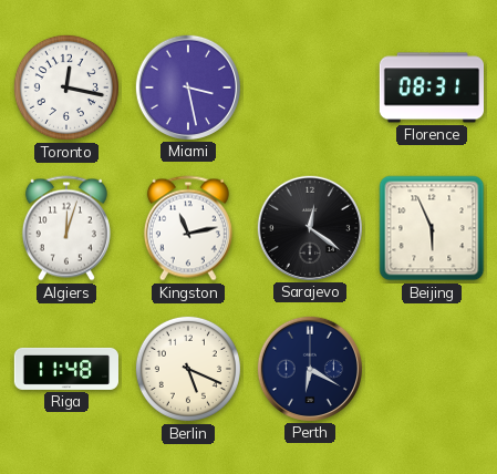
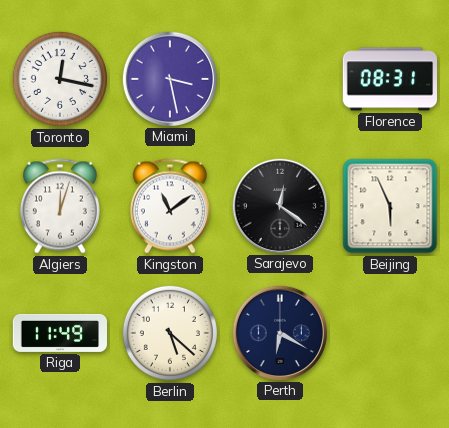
Kingston: 11:13 -> 11:09
Riga: 11:48 -> 11:49
Berlin: 5:19 -> 5:22
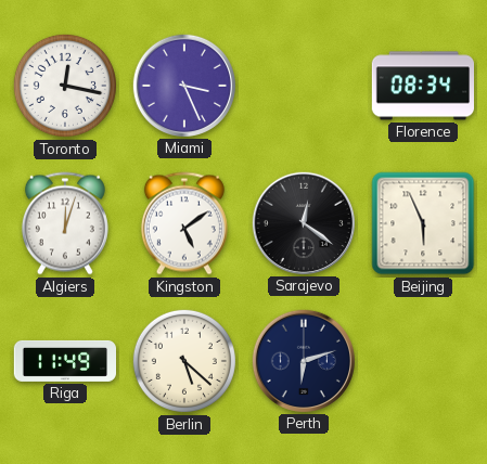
Miami: 3:28 -> 3:26
Florence: 08:31 -> 08:34
Kingston: 11:09 -> 5:09
Perth: 6:20 -> 6:12
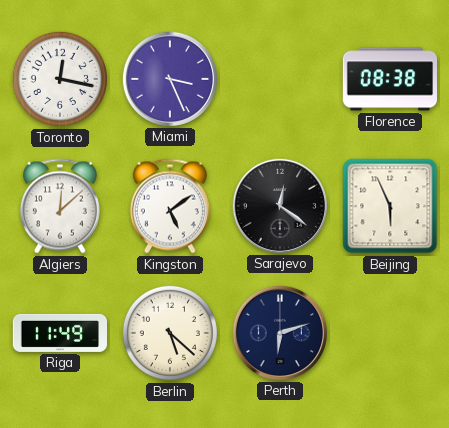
Florence: 08:34 -> 08:38
Algiers: 12:03 -> 12:08
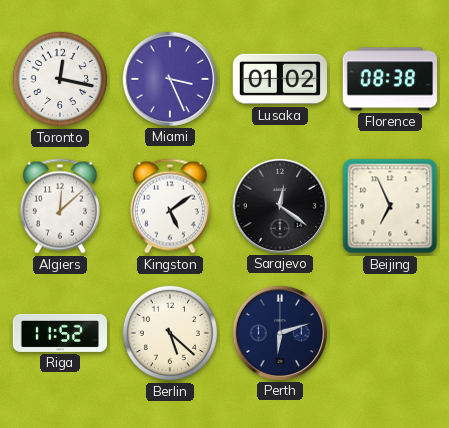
Lusaka: none -> 01:02
Beijing: 5:56 -> 6:56
Riga: 11:49 -> 11:52
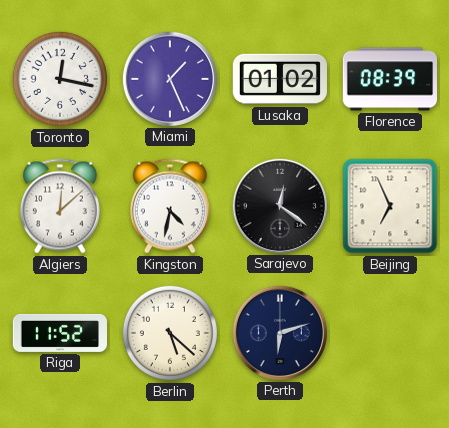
Miami: 3:26 -> 1:26
Florence: 08:38 -> 08:39
Kingston: 5:09 -> 4:32
